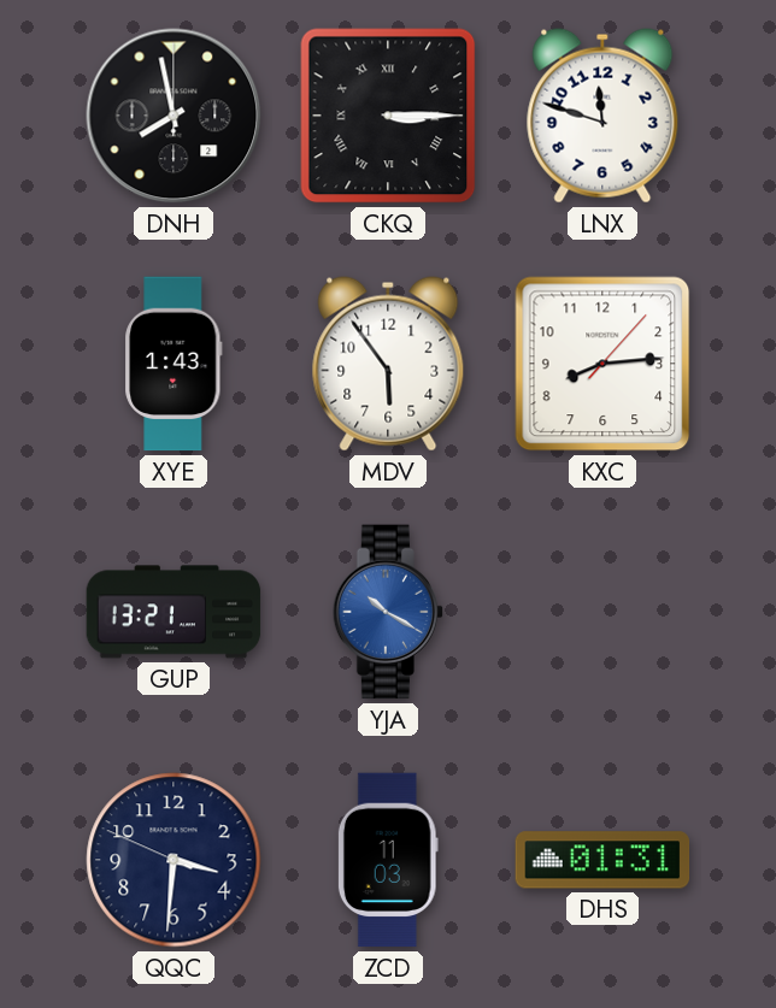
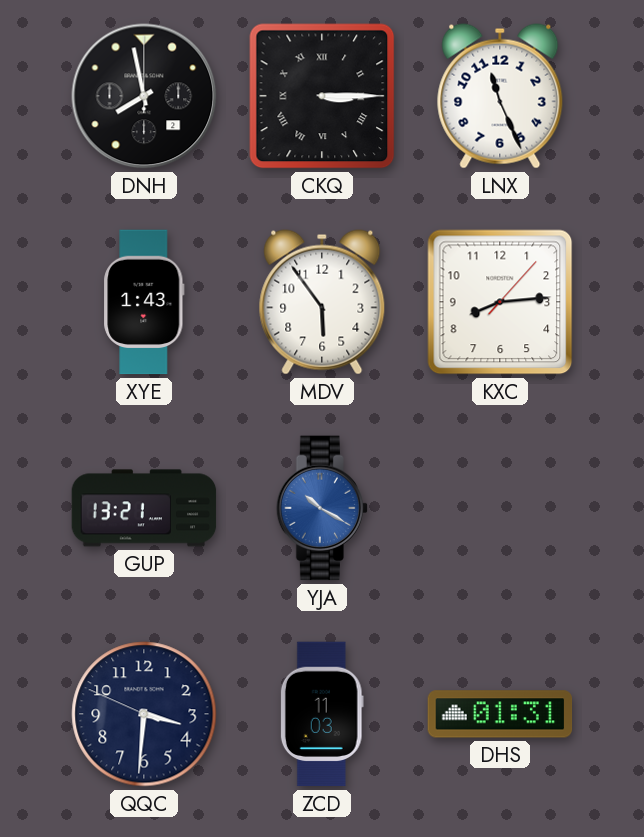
LNX: 11:48 -> 11:26
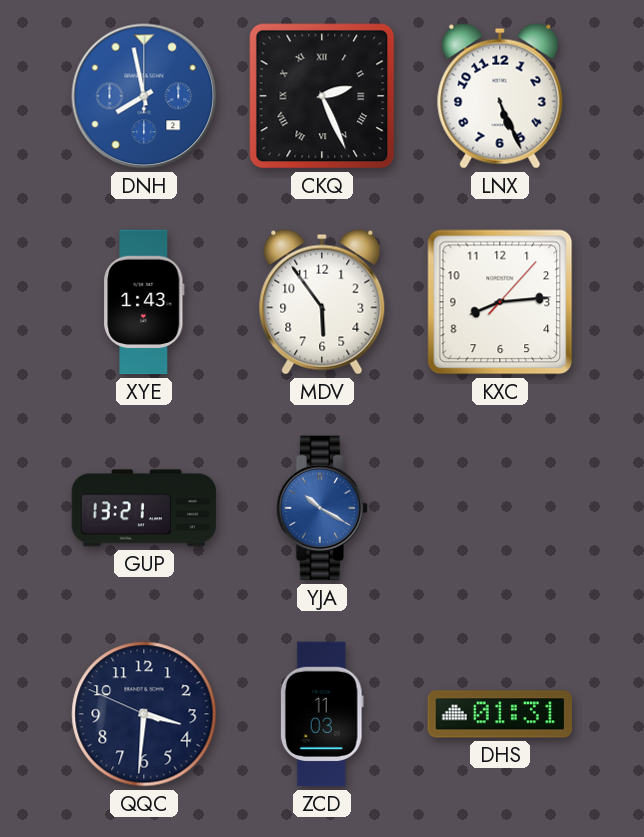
DNH dial: black -> blue
CKQ: 3:15 -> 2:26
LNX: 11:26 -> 5:26
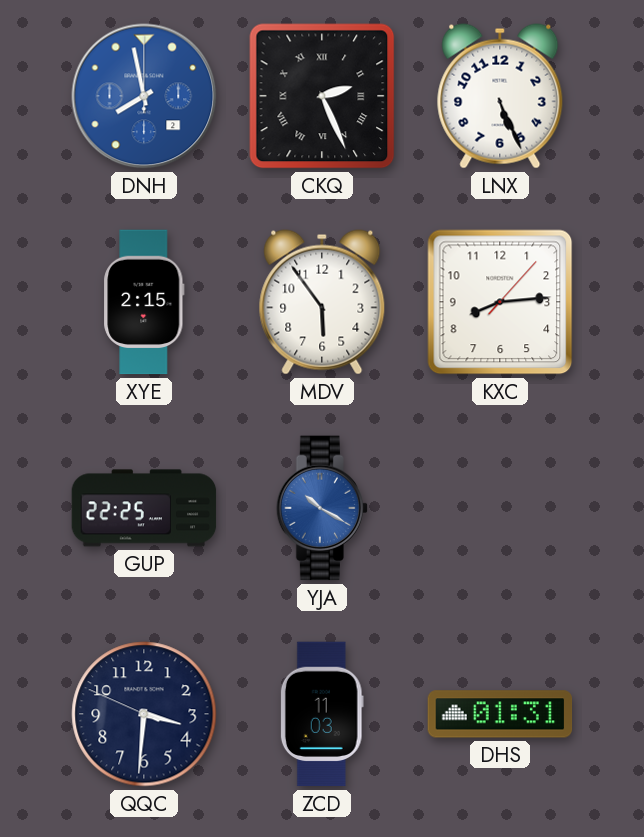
XYE: 1:43 -> 2:15
GUP: 13:21 -> 22:25
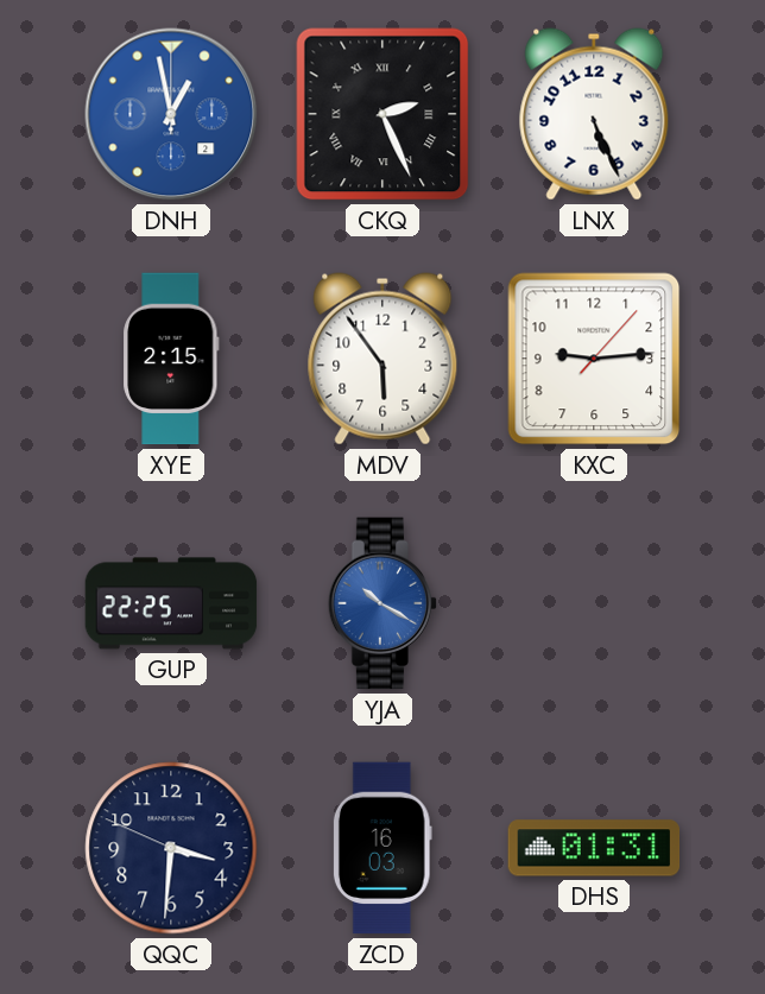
DNH: 7:58 -> 12:58
KXC: 8:14 -> 9:14
ZCD: 11:03 -> 16:03
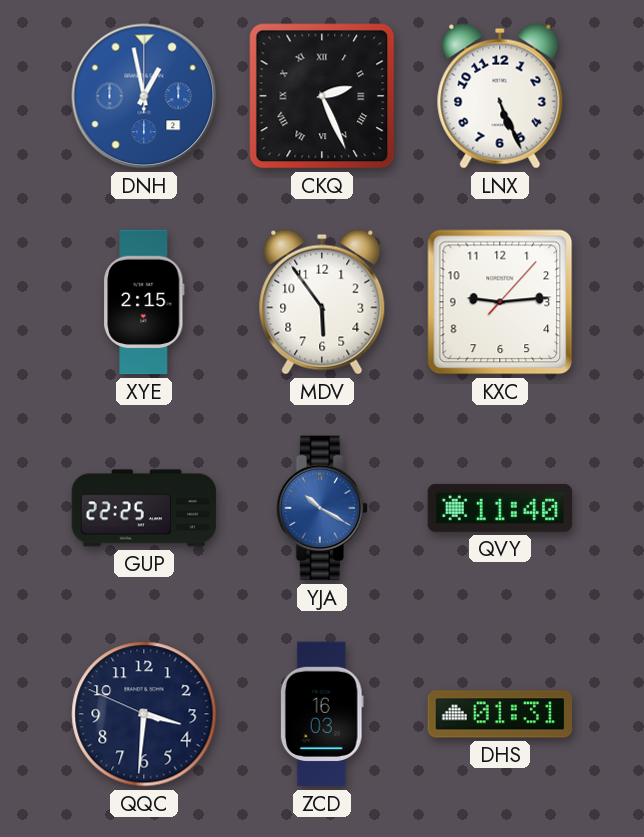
QVY: none -> 11:40
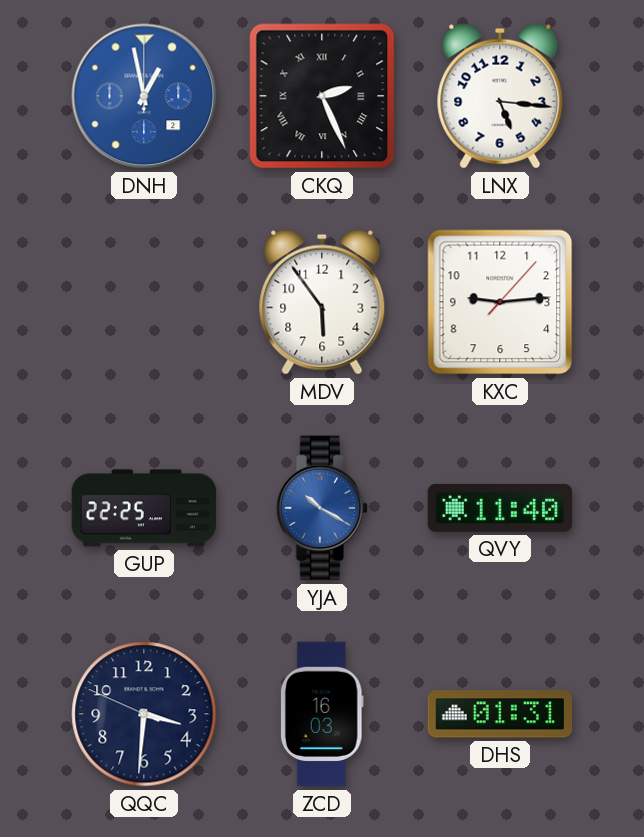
LNX: 5:26 -> 5:16
XYE: 2:15 -> none
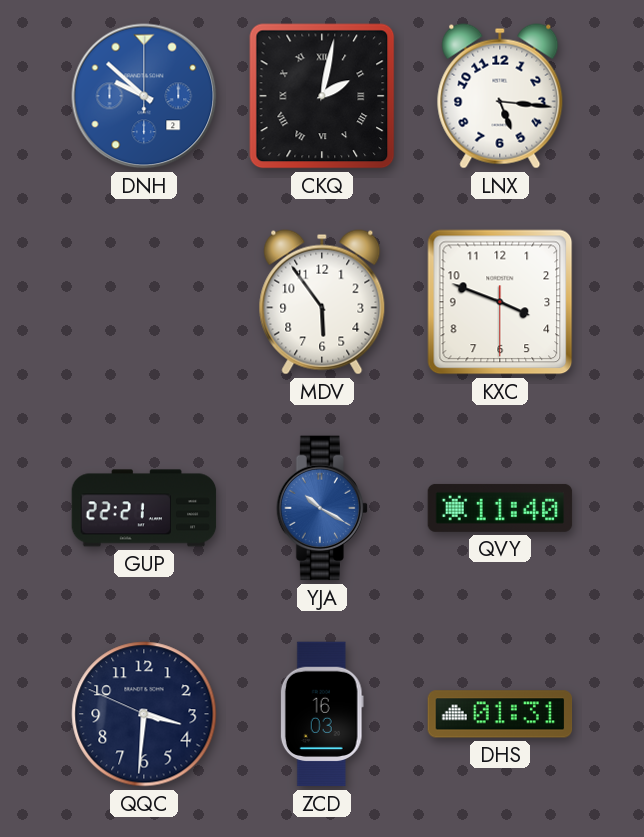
DNH: 12:58 -> 9:52
CKQ: 2:26 -> 2:02
KXC: 9:14 -> 3:48
GUP: 22:25 -> 22:21
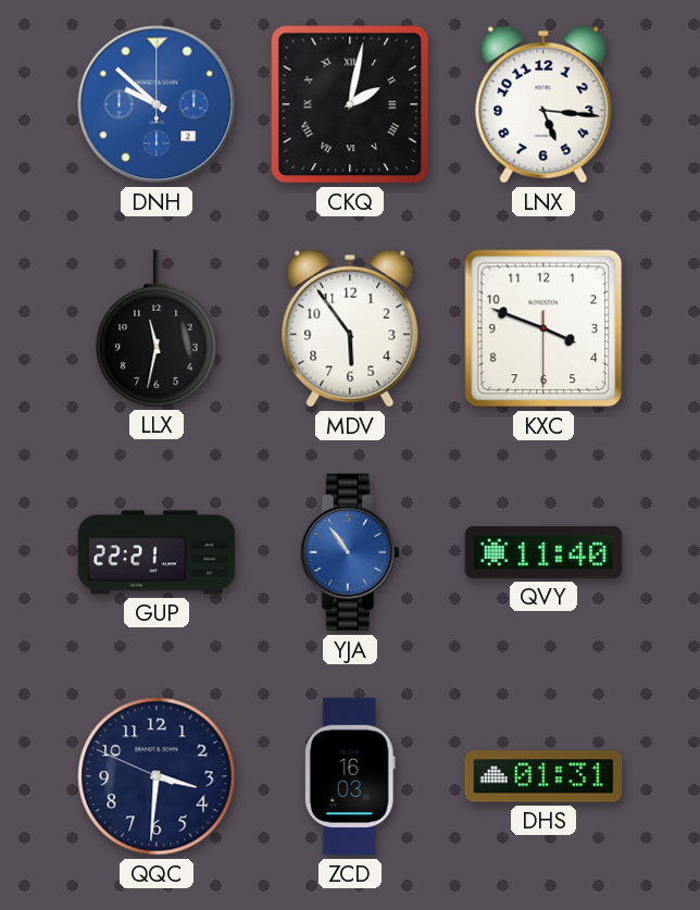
LLX: none -> 11:32
YJA: 10:20 -> 10:54
